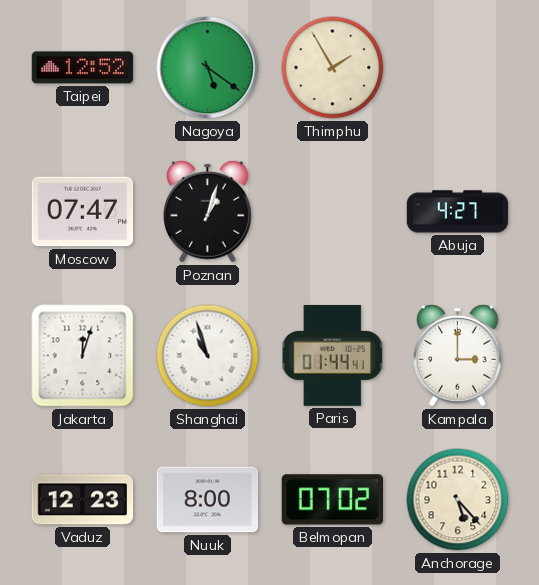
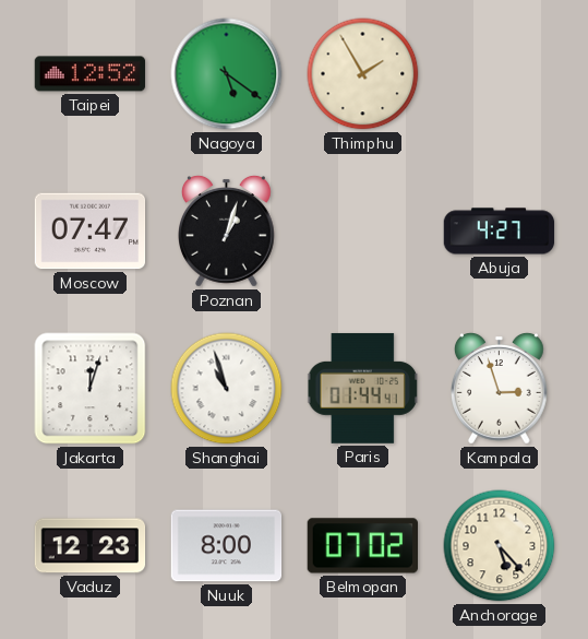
Kampala: 3:00 -> 2:57
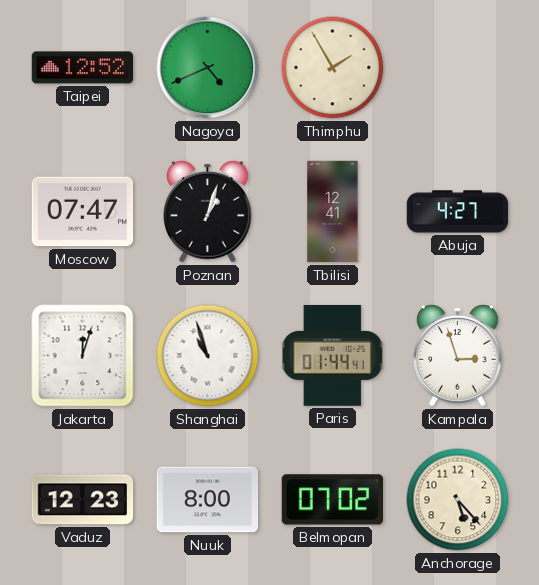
Nagoya: 5:21 -> 4:41
Tbilisi: none -> 12:41
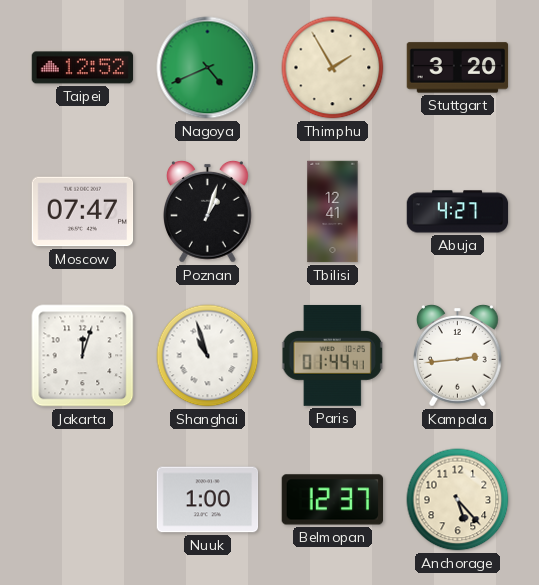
Stuttgart: none -> 3:20
Kampala: 2:57 -> 2:44
Vaduz: 12:23 -> none
Nuuk: 8:00 -> 1:00
Belmopan: 07:02 -> 12:37
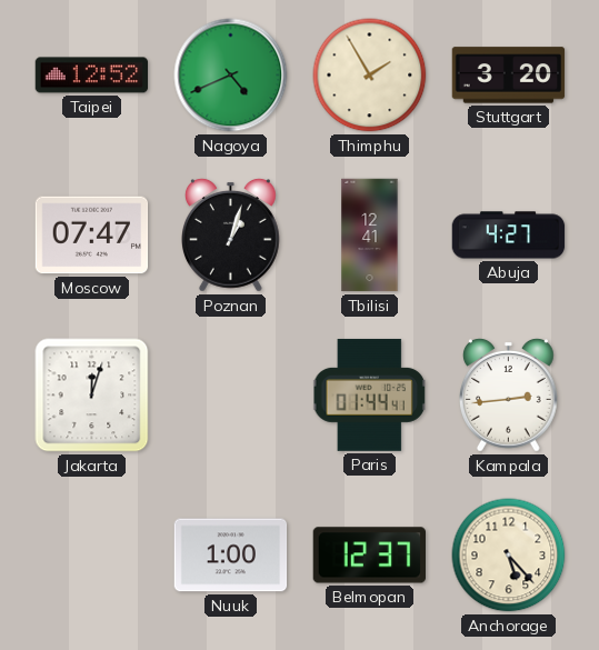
Shanghai: 10:57 -> none
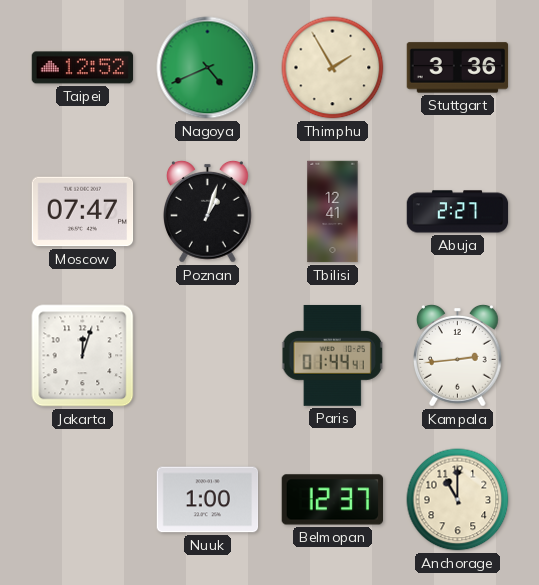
Stuttgart: 3:20 -> 3:36
Abuja: 4:27 -> 2:27
Anchorage: 5:23 -> 11:00
